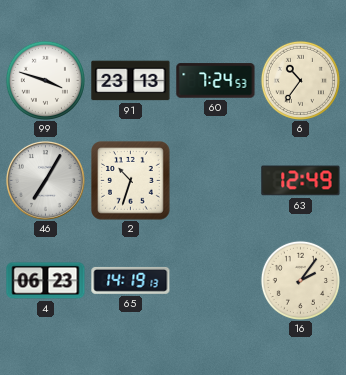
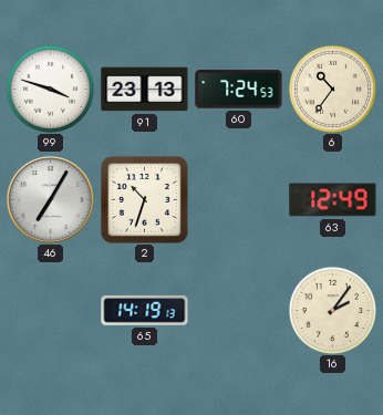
4: 06:23 -> none
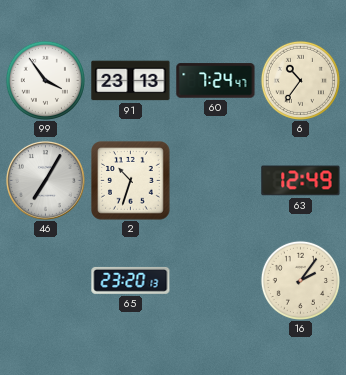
99: 3:48 -> 3:54
60: 7:24:53 -> 7:24:47
65: 14:19 -> 23:20
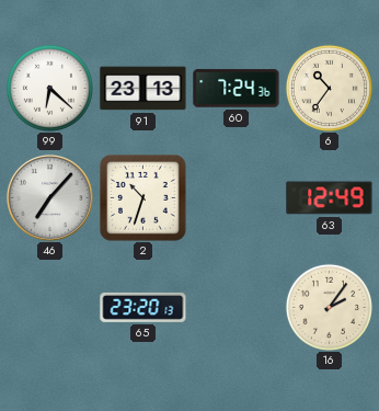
99: 3:54 -> 6:22
60: 7:24:47 -> 7:24:36
46: 7:05 -> 7:07
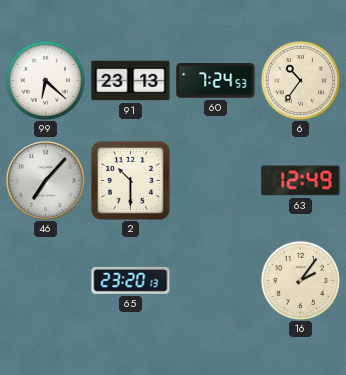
60: 7:24:36 -> 7:24:53
2: 10:33 -> 10:30
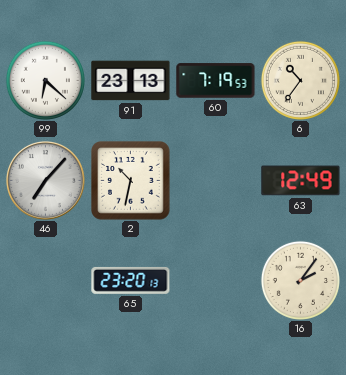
60: 7:24 -> 7:19
2: 10:30 -> 10:32
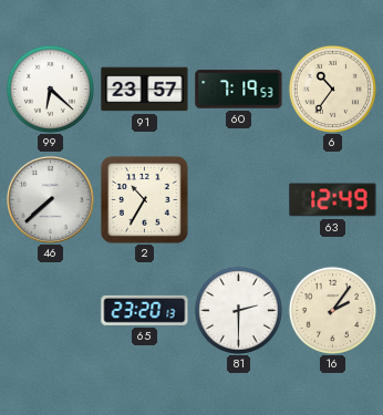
91: 23:13 -> 23:57
46: 7:07 -> 7:38
2: 10:32 -> 10:35
81: none -> 2:30
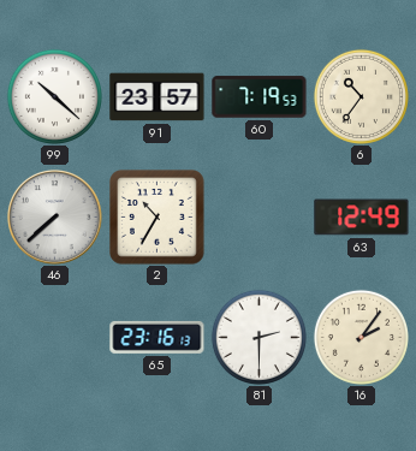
99: 6:22 -> 10:22
65: 23:20 -> 23:16
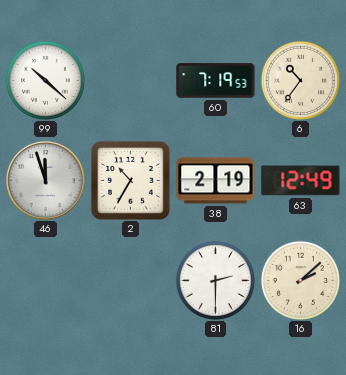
91: 23:57 -> none
46: 7:38 -> 11:57
38: none -> 2:19
65: 23:16 -> none
16: 2:06 -> 2:08
